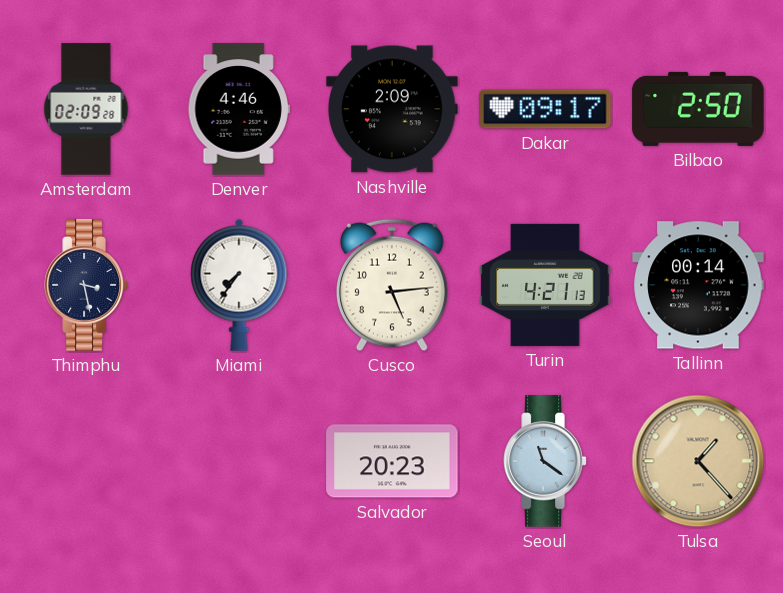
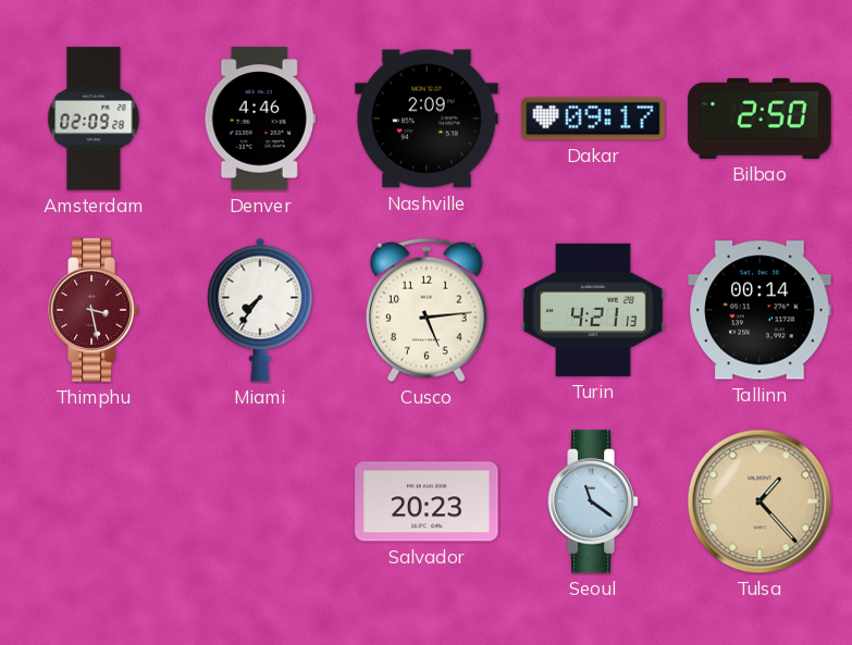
Thimphu dial: navy -> burgundy
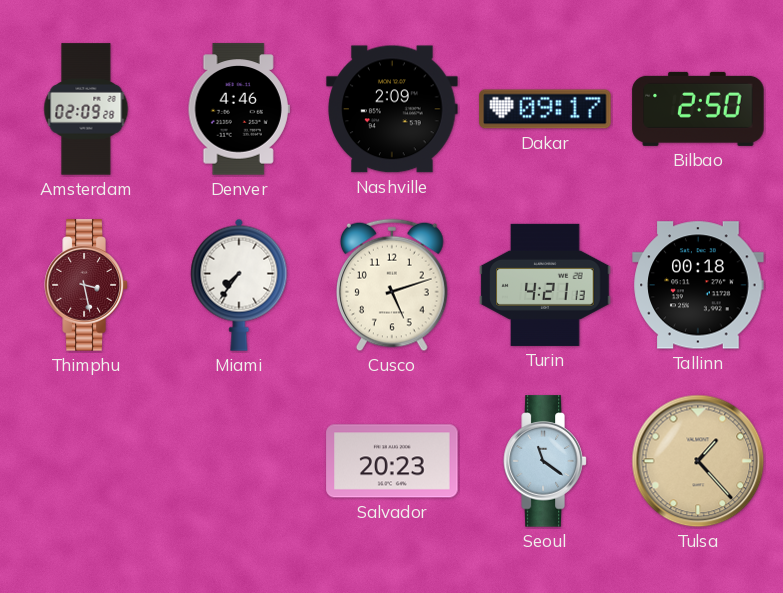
Cusco: 5:14 -> 5:12
Tallinn: 00:14 -> 00:18
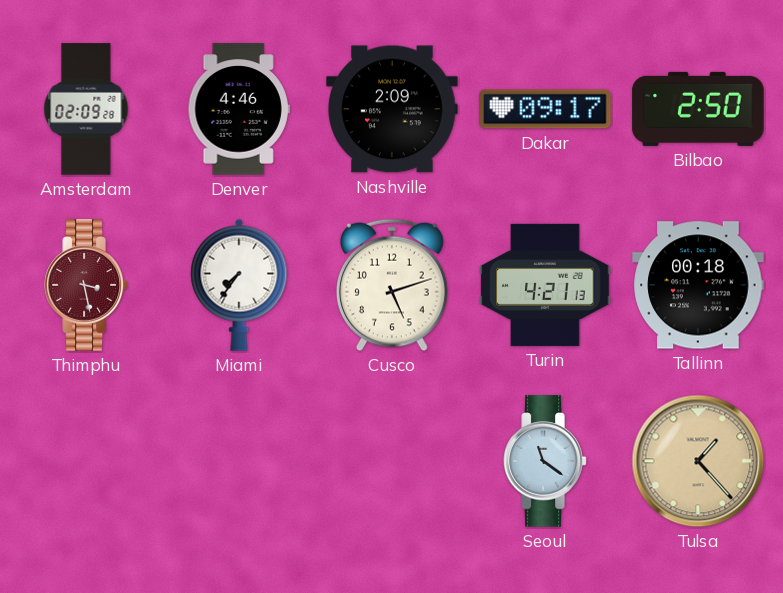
Salvador: 20:23 -> none
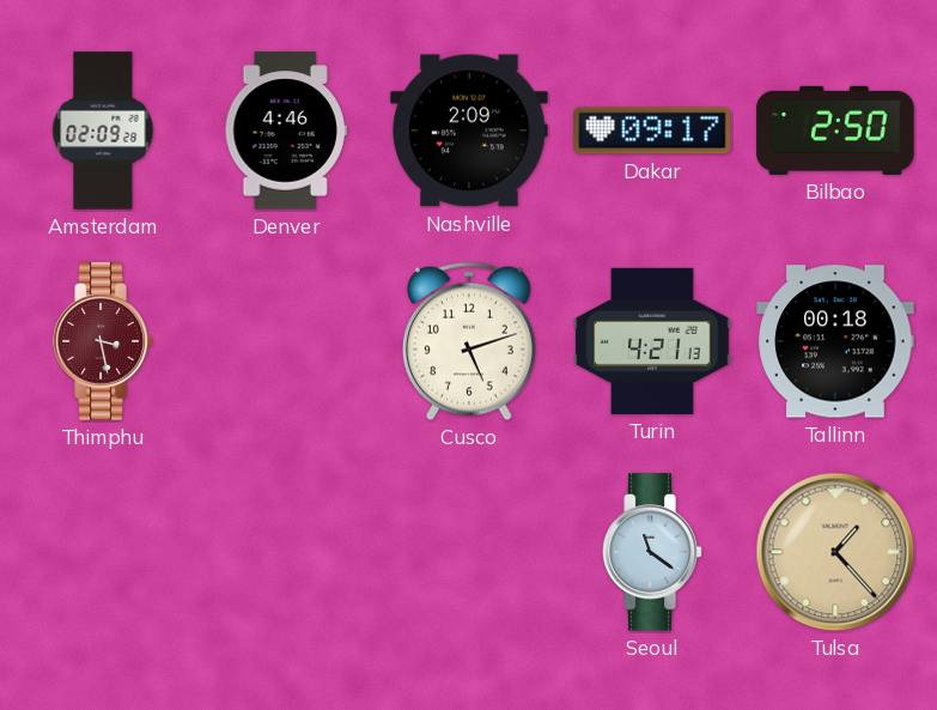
Miami: 7:36 -> none
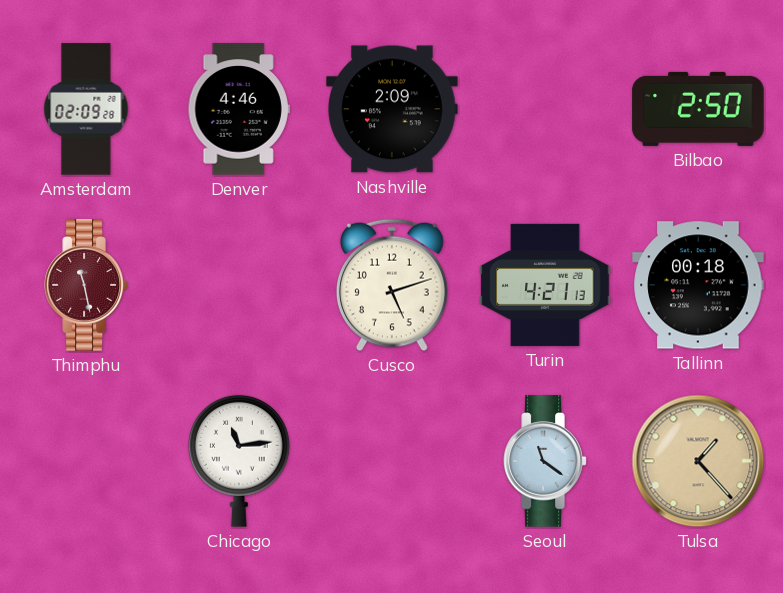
Dakar: 09:17 -> none
Thimphu: 3:28 -> 11:28
Chicago: none -> 11:14
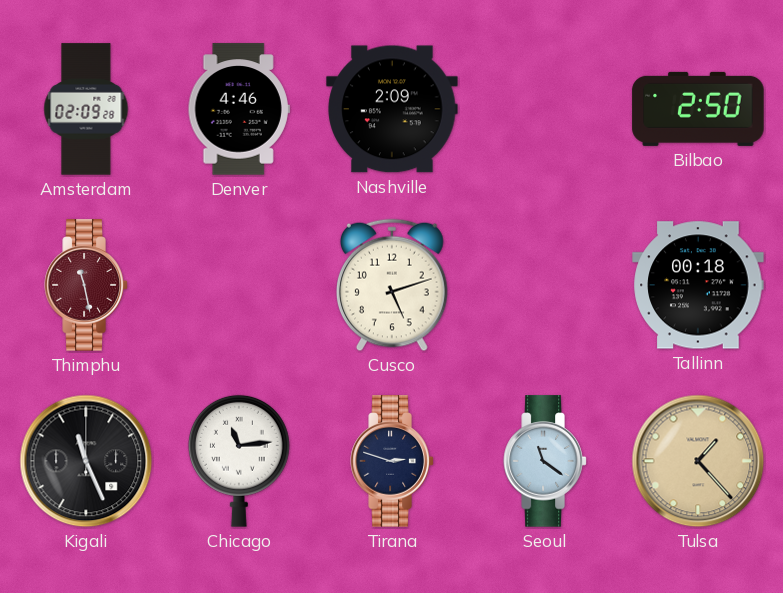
Turin: 4:21 -> none
Kigali: none -> 11:26
Tirana: none -> 2:48
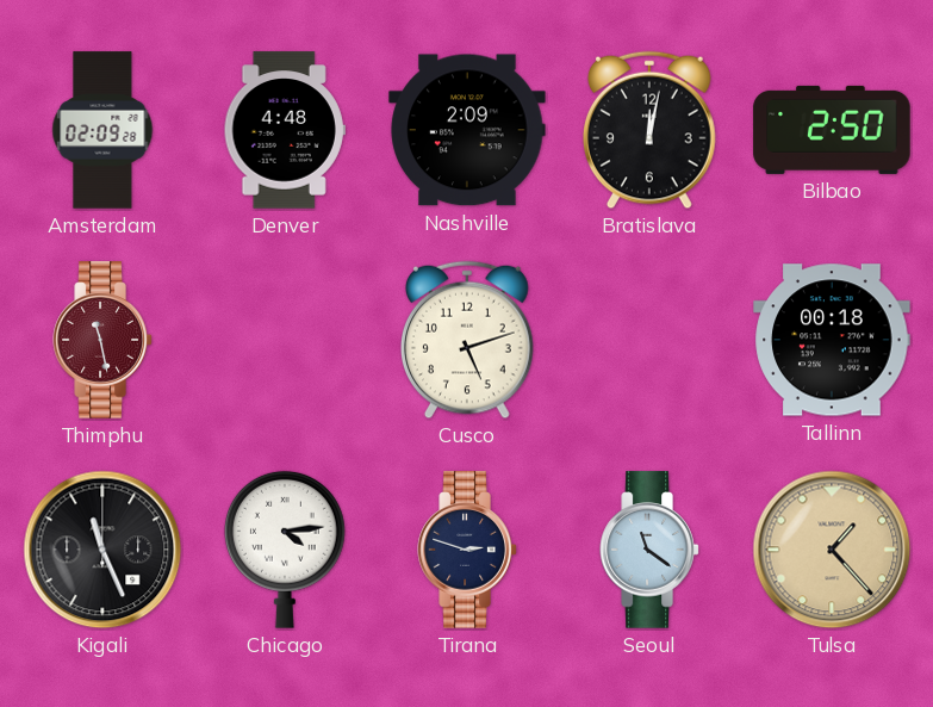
Denver: 4:46 -> 4:48
Bratislava: none -> 12:02
Chicago: 11:14 -> 4:14
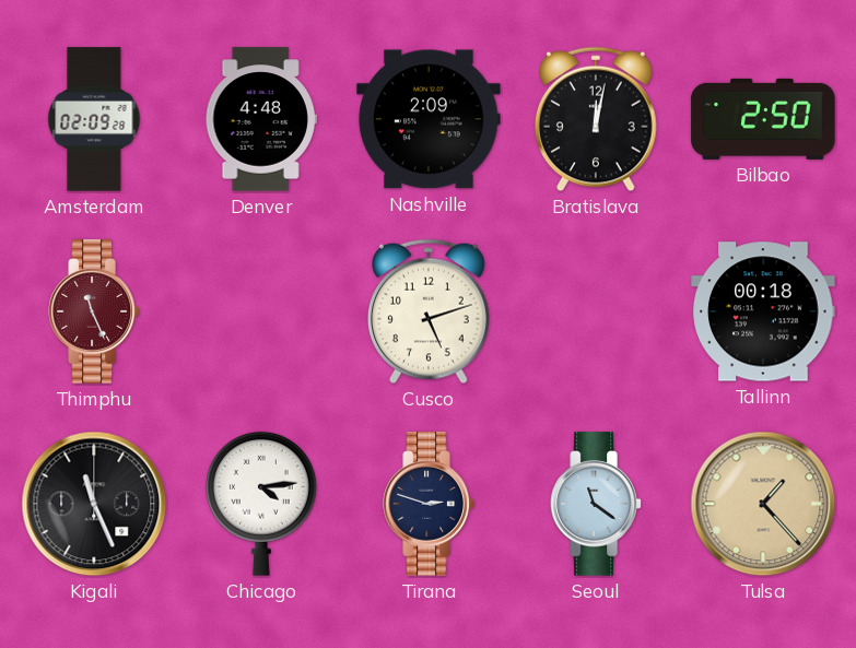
Thimphu: 11:28 -> 11:26
